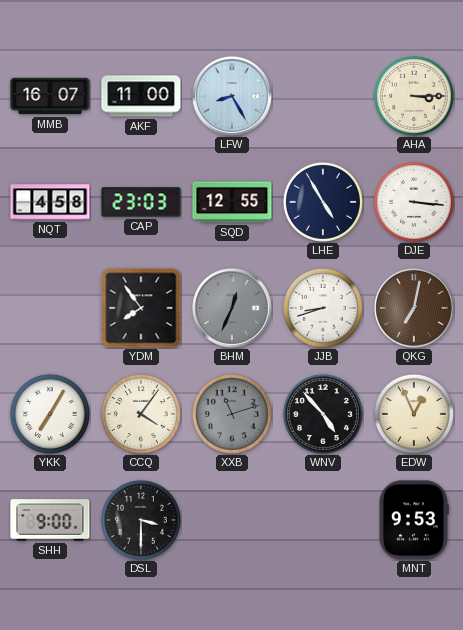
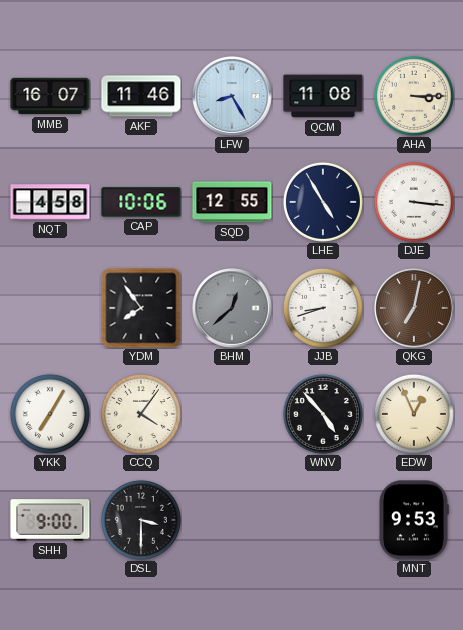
AKF: 11:00 -> 11:46
QCM: none -> 11:08
CAP: 23:03 -> 10:06
BHM: 12:34 -> 12:38
XXB: 11:12 -> none
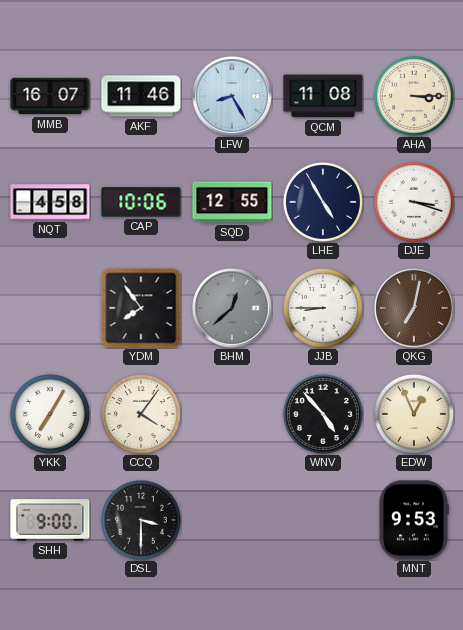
DJE: 3:16 -> 3:18
JJB: 8:42 -> 8:45
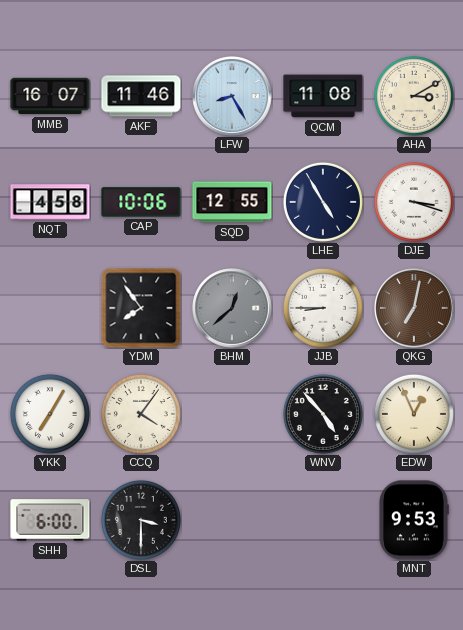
AHA: 3:15 -> 3:10
SHH: 9:00 -> 6:00
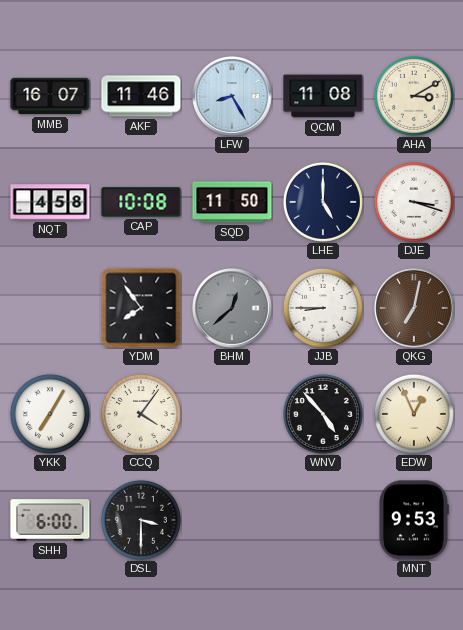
CAP: 10:06 -> 10:08
SQD: 12:55 -> 11:50
LHE: 4:55 -> 5:00
